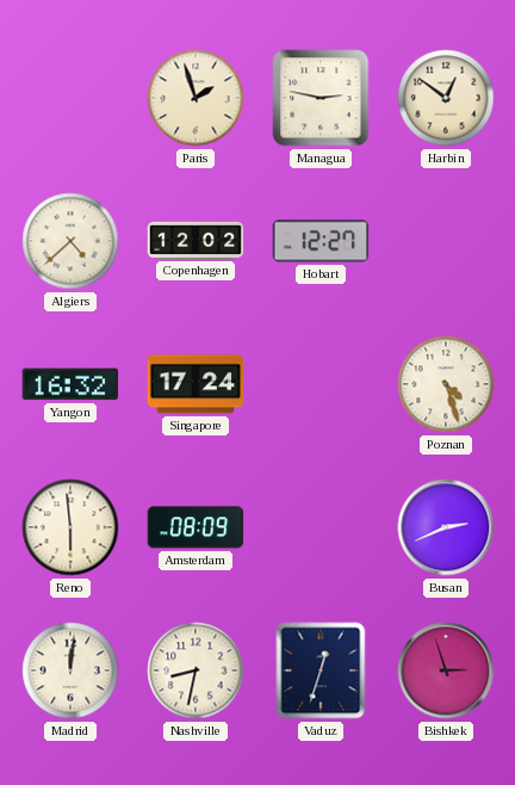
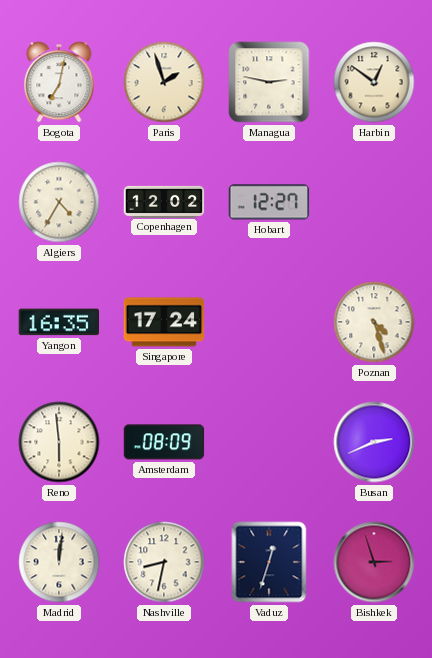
Bogota: none -> 7:02
Algiers: 4:38 -> 4:35
Yangon: 16:32 -> 16:35
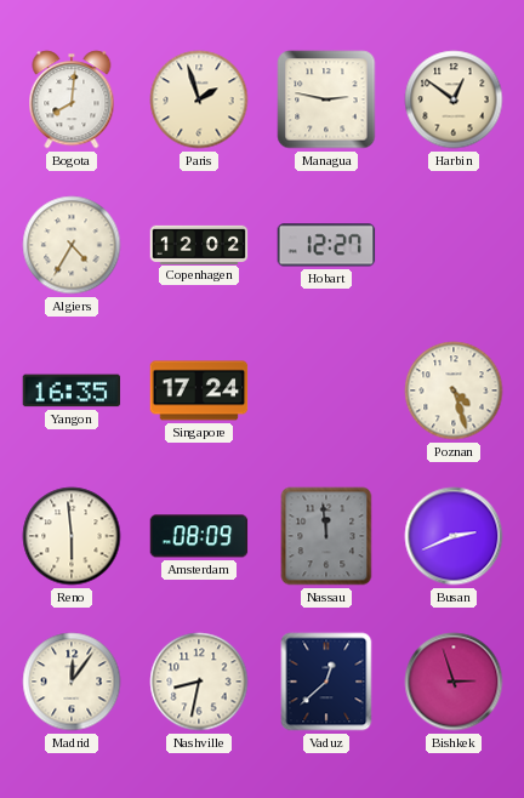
Bogota: 7:02 -> 8:01
Nassau: none -> 11:59
Madrid: 12:01 -> 12:06
Vaduz: 12:33 -> 12:38
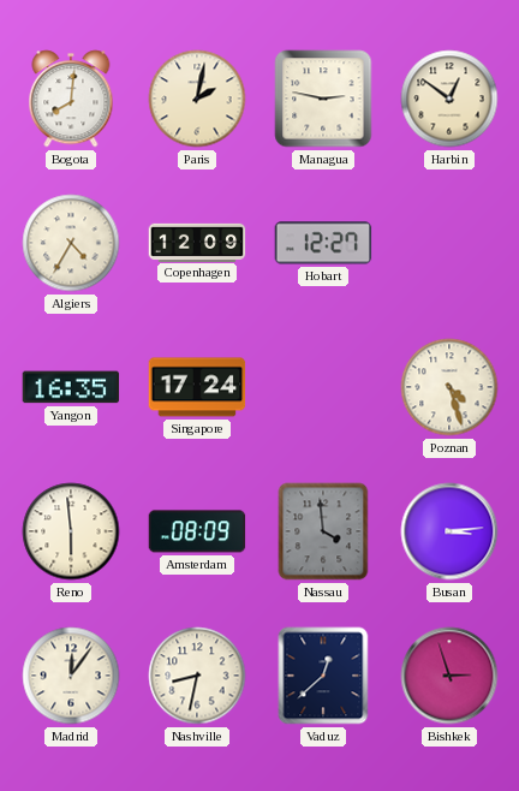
Paris: 1:57 -> 2:02
Copenhagen: 12:02 -> 12:09
Nassau: 11:59 -> 3:59
Busan: 2:41 -> 3:14
